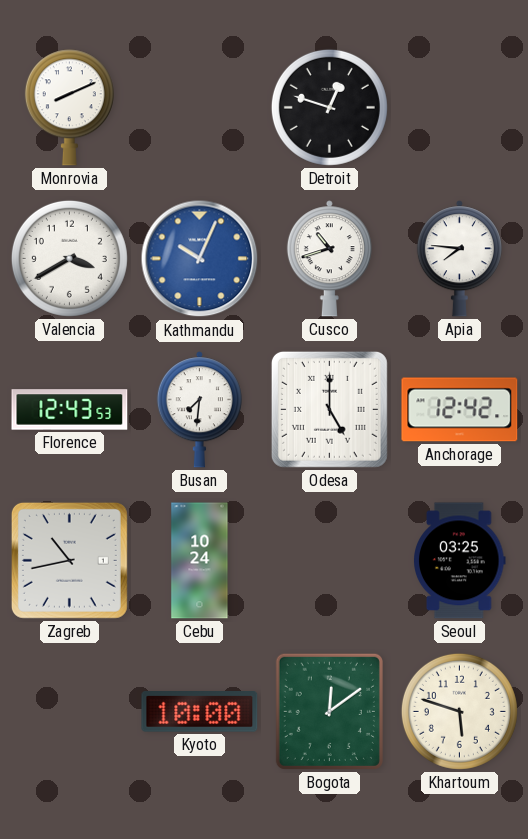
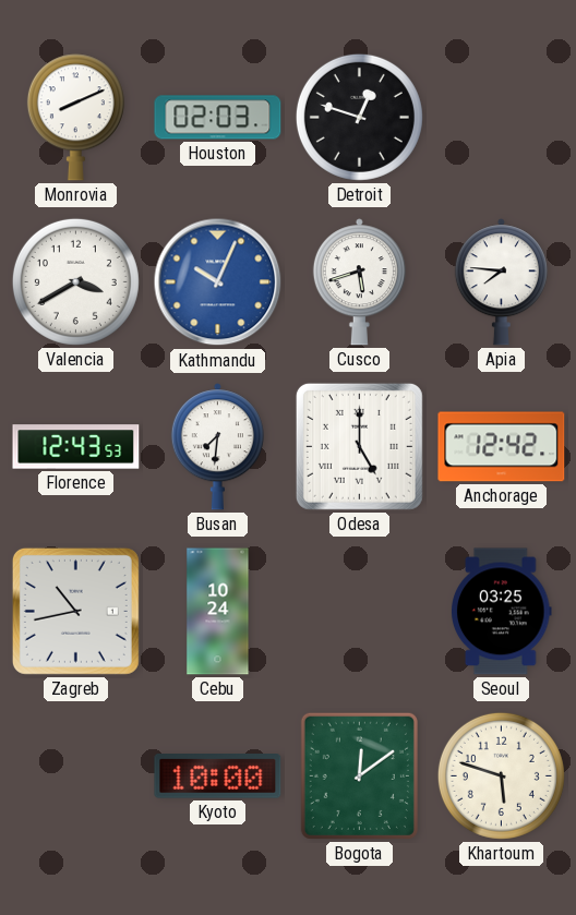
Houston: none -> 02:03
Cusco: 10:42 -> 5:42
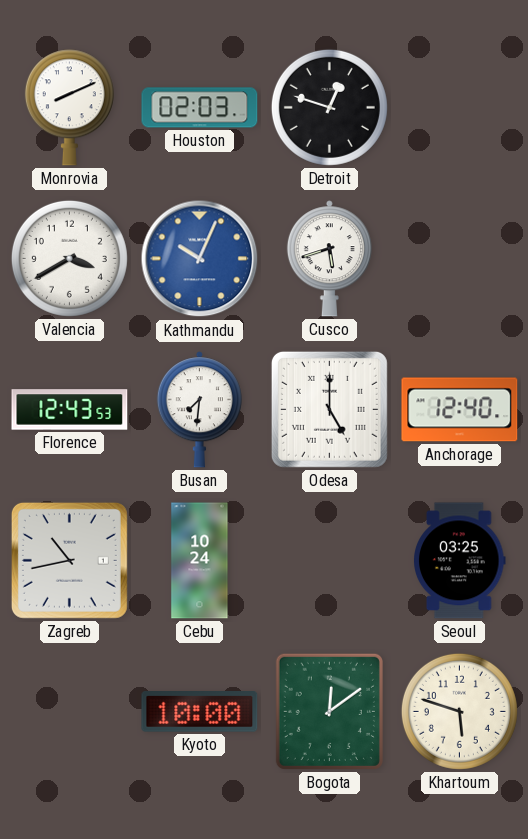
Apia: 7:46 -> none
Anchorage: 12:42 -> 12:40
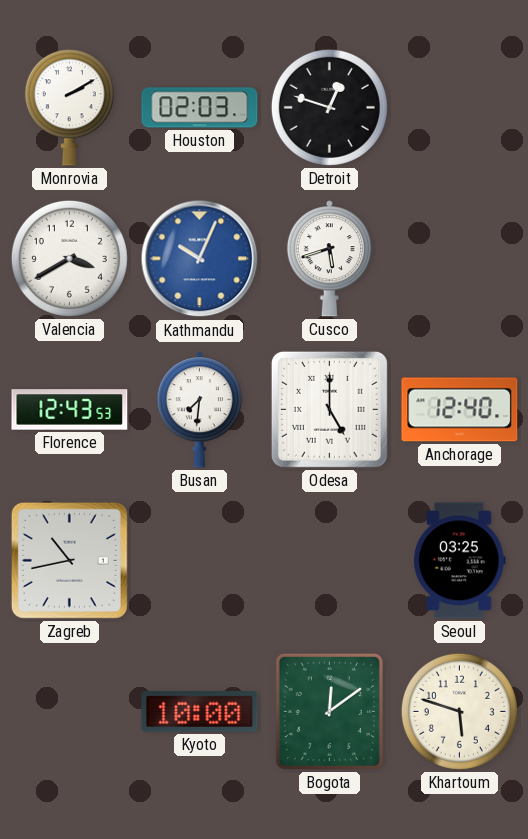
Monrovia: 8:11 -> 2:10
Cebu: 10:24 -> none
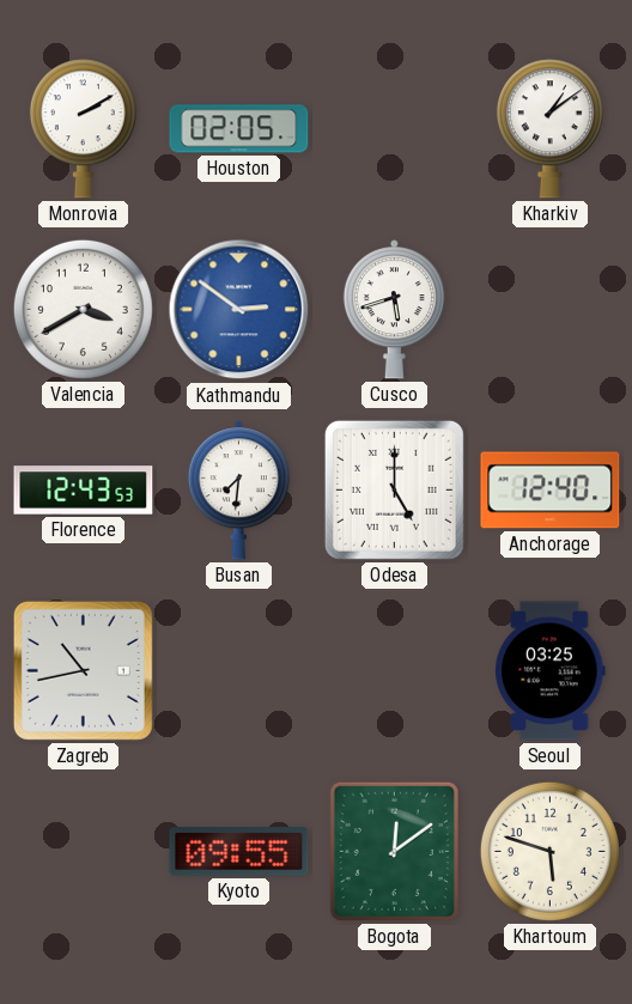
Houston: 02:03 -> 02:05
Detroit: 12:48 -> none
Kharkiv: none -> 1:09
Kathmandu: 10:04 -> 2:51
Kyoto: 10:00 -> 09:55
